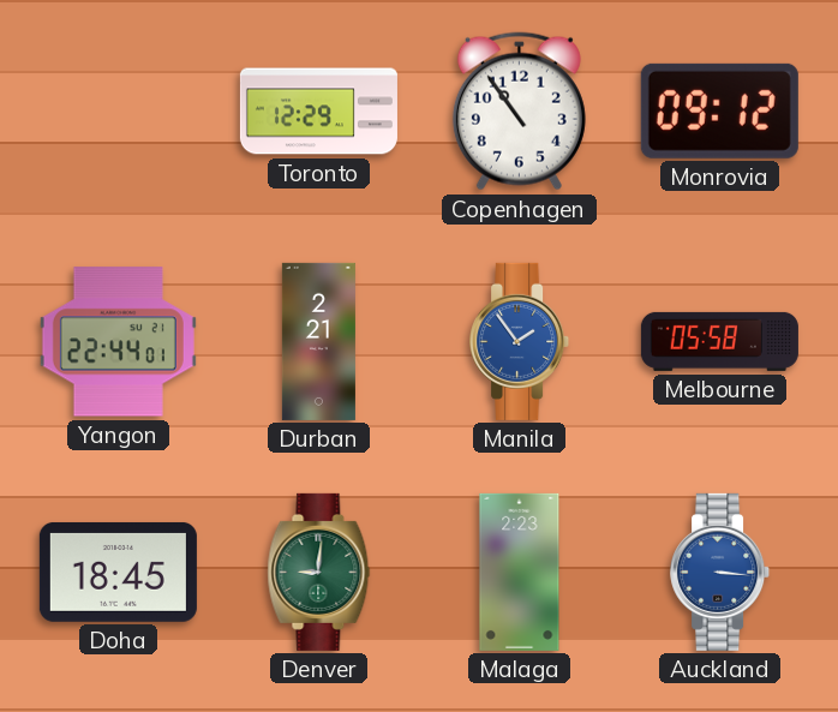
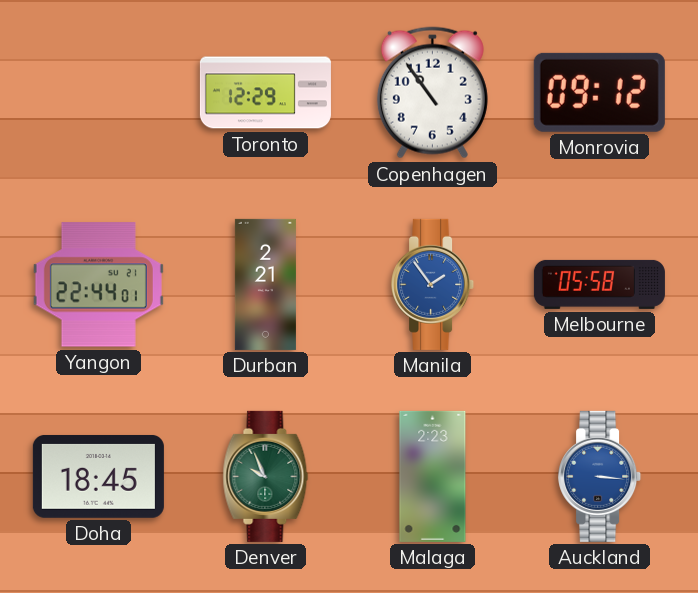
Denver: 9:01 -> 9:56
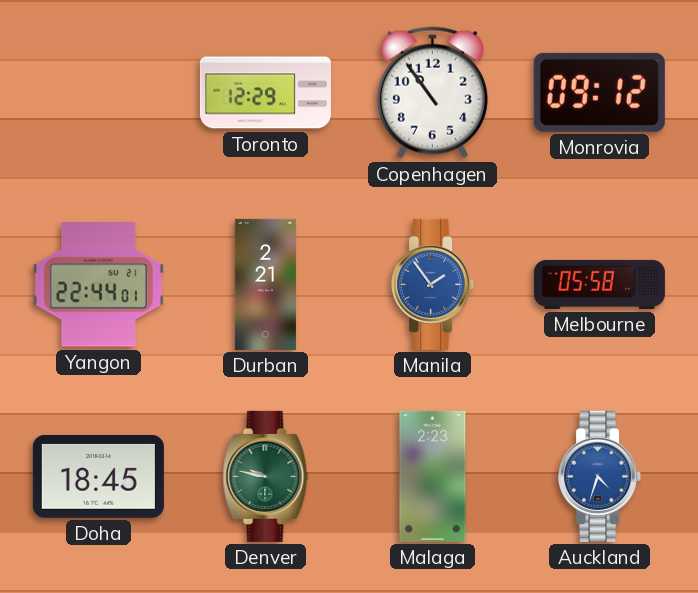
Denver: 9:56 -> 9:47
Auckland: 3:16 -> 4:33
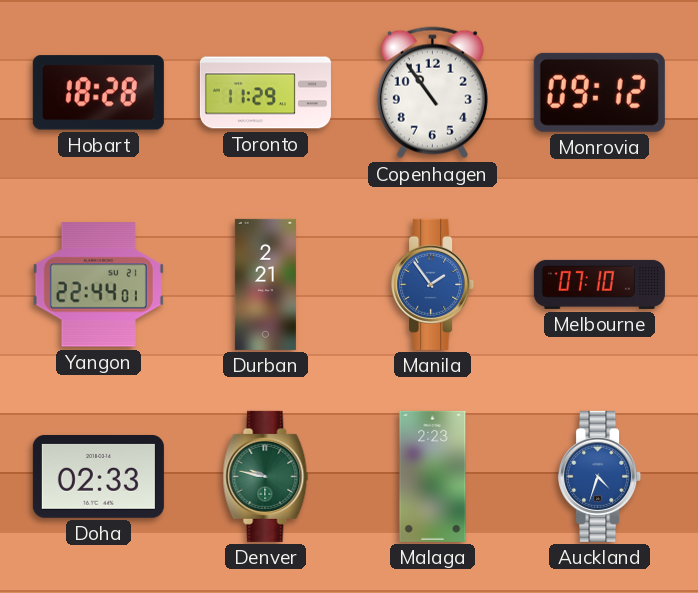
Hobart: none -> 18:28
Toronto: 12:29 -> 11:29
Melbourne: 05:58 -> 07:10
Doha: 18:45 -> 02:33
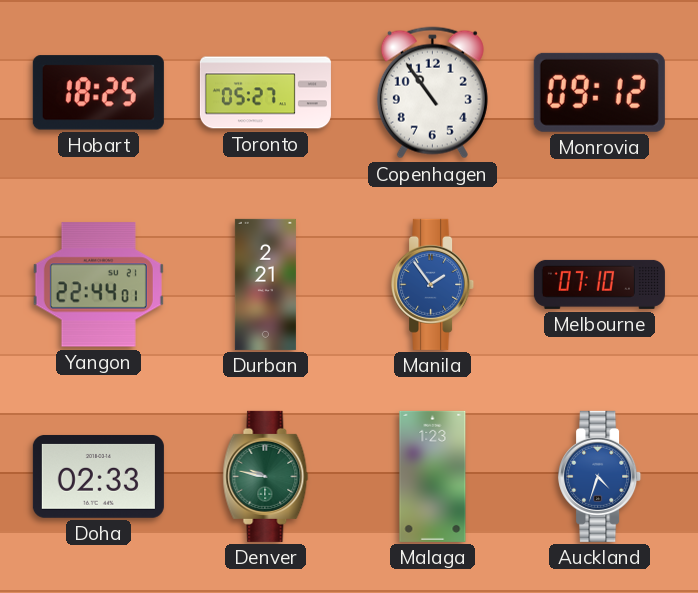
Hobart: 18:28 -> 18:25
Toronto: 11:29 -> 05:27
Malaga: 2:23 -> 1:23
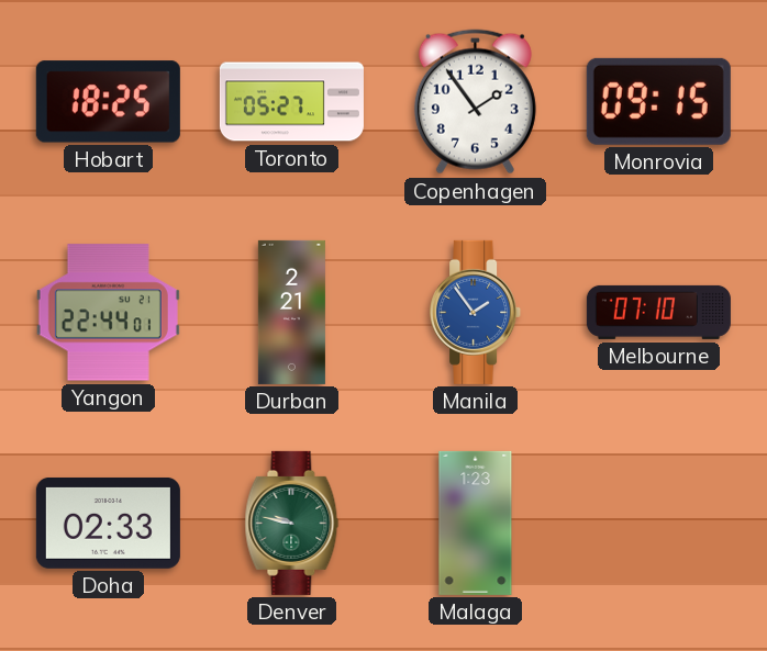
Copenhagen: 10:54 -> 1:54
Monrovia: 09:12 -> 09:15
Auckland: 4:33 -> none
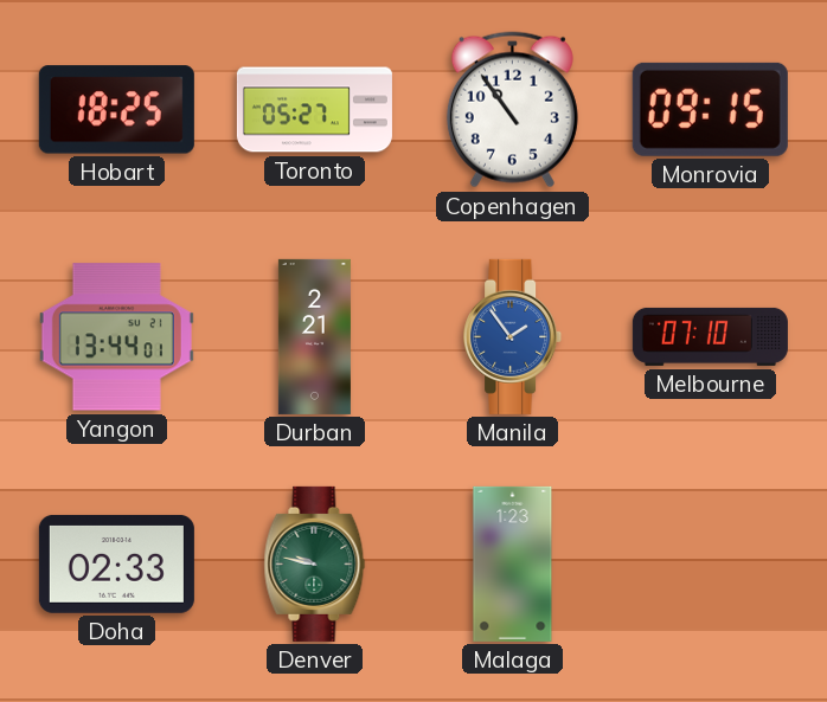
Copenhagen: 1:54 -> 10:54
Yangon: 22:44 -> 13:44
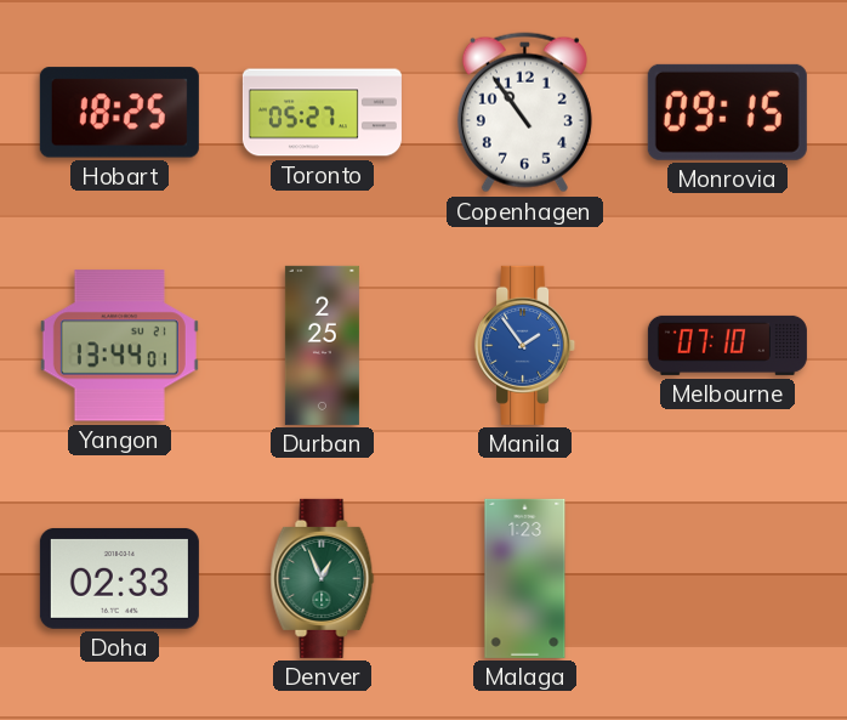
Durban: 2:21 -> 2:25
Denver: 9:47 -> 12:56
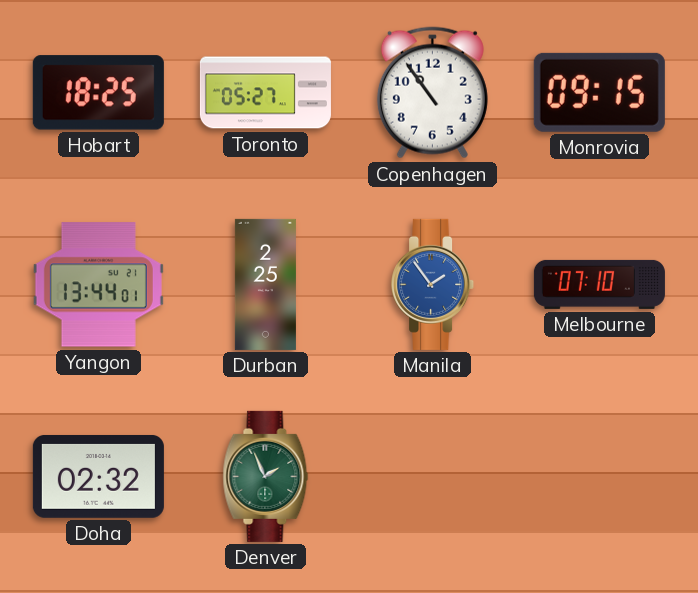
Doha: 02:33 -> 02:32
Denver: 12:56 -> 1:56
Malaga: 1:23 -> none
